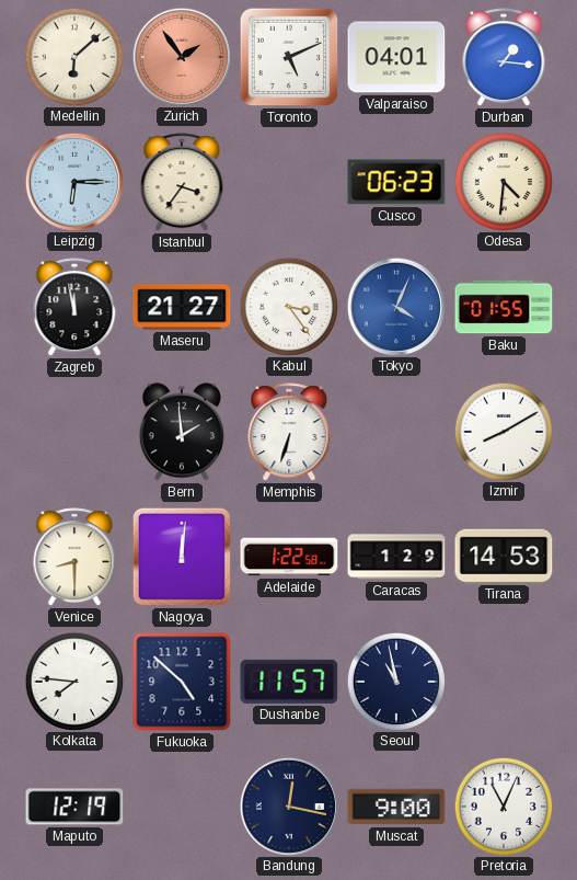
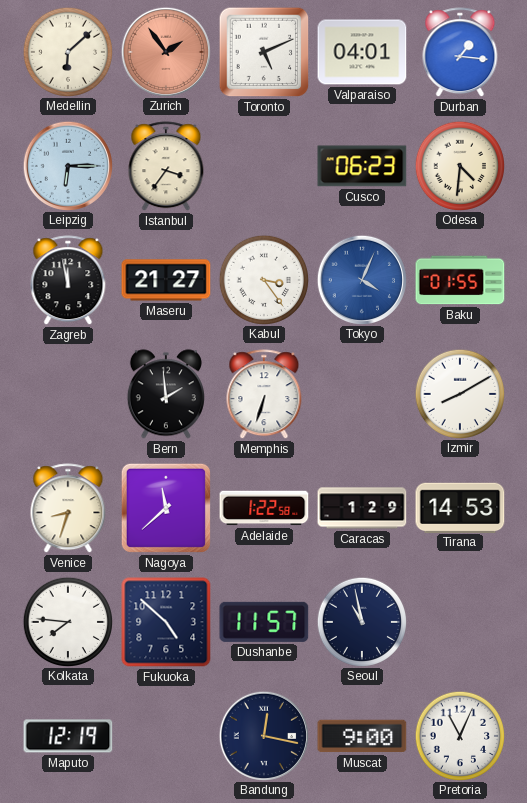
Venice: 8:30 -> 8:33
Nagoya: 12:01 -> 11:38
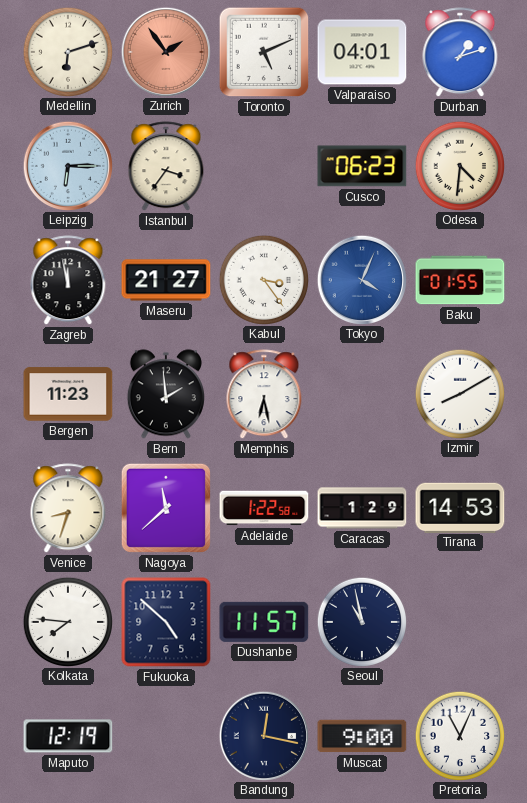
Medellin: 6:08 -> 6:12
Durban: 1:16 -> 1:12
Bergen: none -> 11:23
Memphis: 6:33 -> 6:28
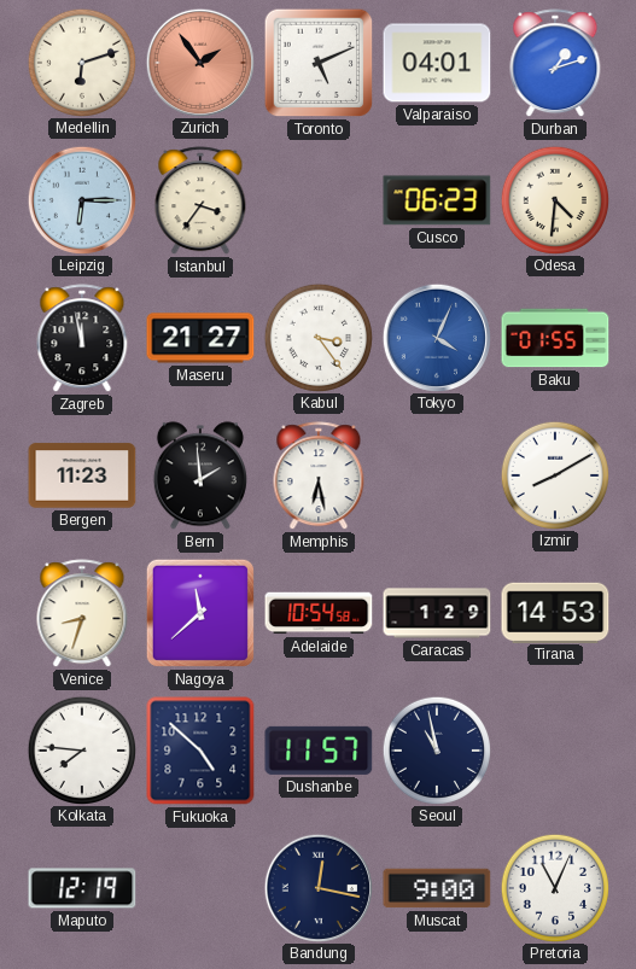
Adelaide: 1:22 -> 10:54
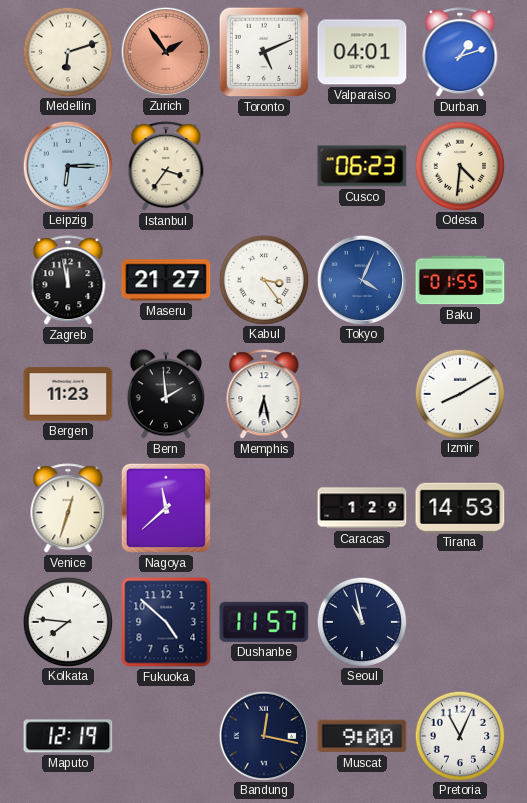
Venice: 8:33 -> 12:33
Adelaide: 10:54 -> none
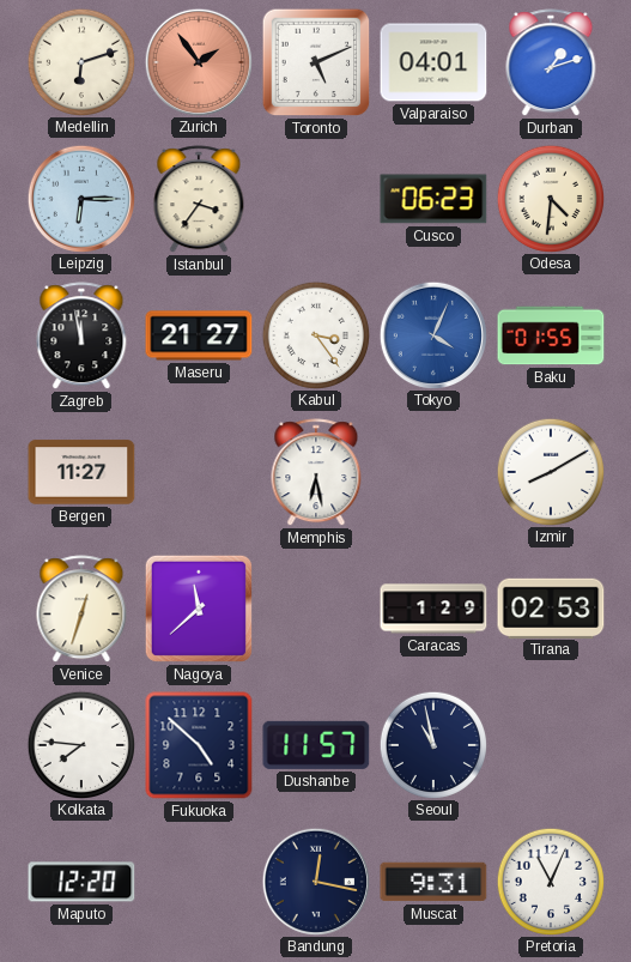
Bergen: 11:23 -> 11:27
Bern: 1:59 -> none
Tirana: 14:53 -> 02:53
Maputo: 12:19 -> 12:20
Muscat: 9:00 -> 9:31
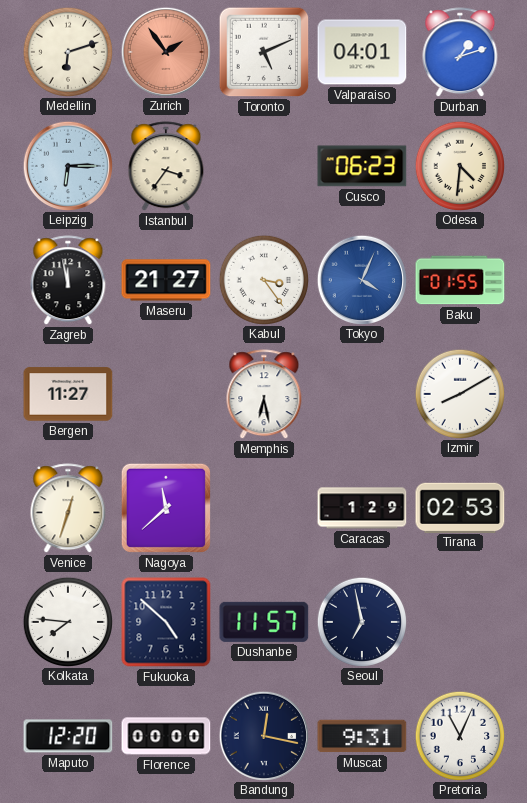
Seoul: 10:58 -> 6:58
Florence: none -> 00:00
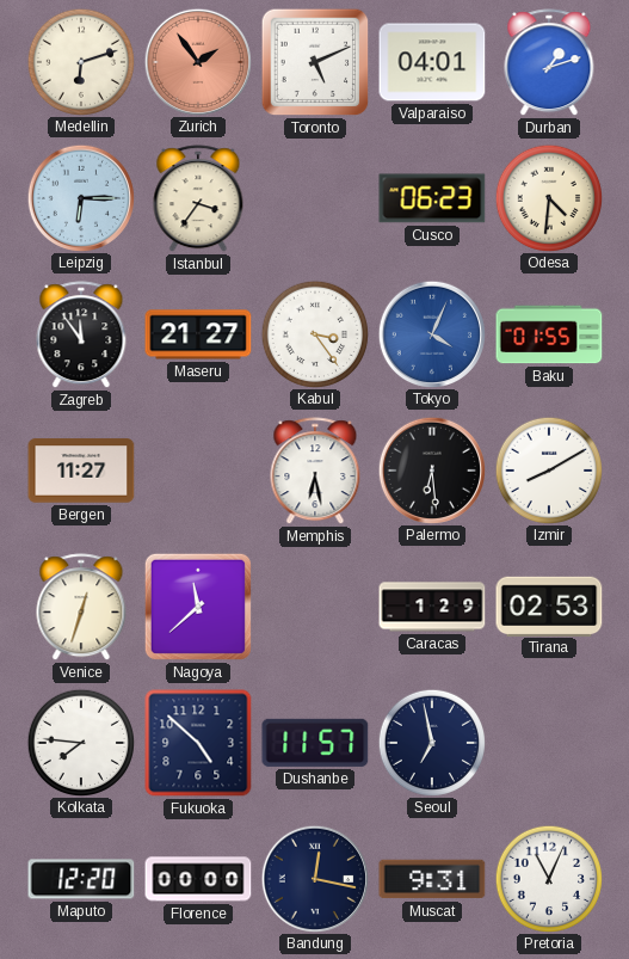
Zagreb: 11:58 -> 11:54
Palermo: none -> 6:29
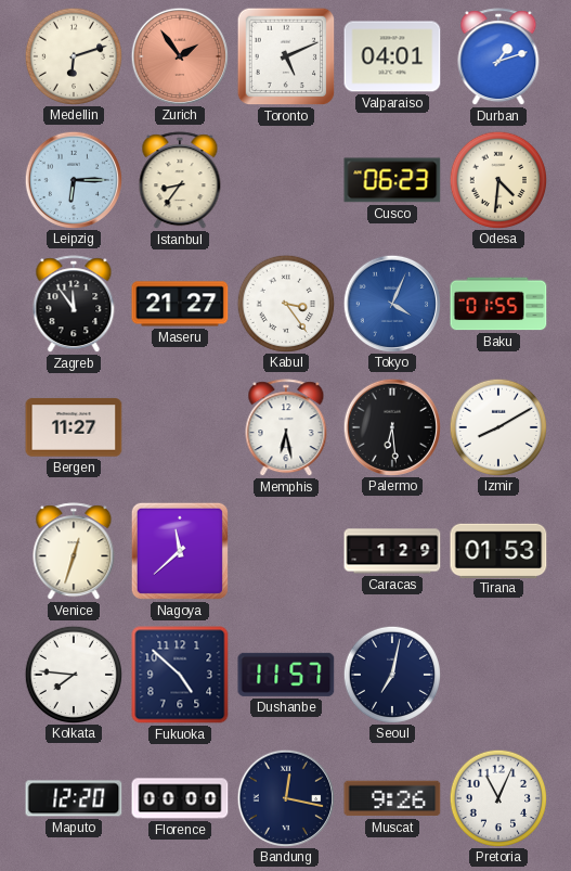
Istanbul: 3:36 -> 8:36
Tirana: 02:53 -> 01:53
Seoul: 6:58 -> 7:02
Muscat: 9:31 -> 9:26
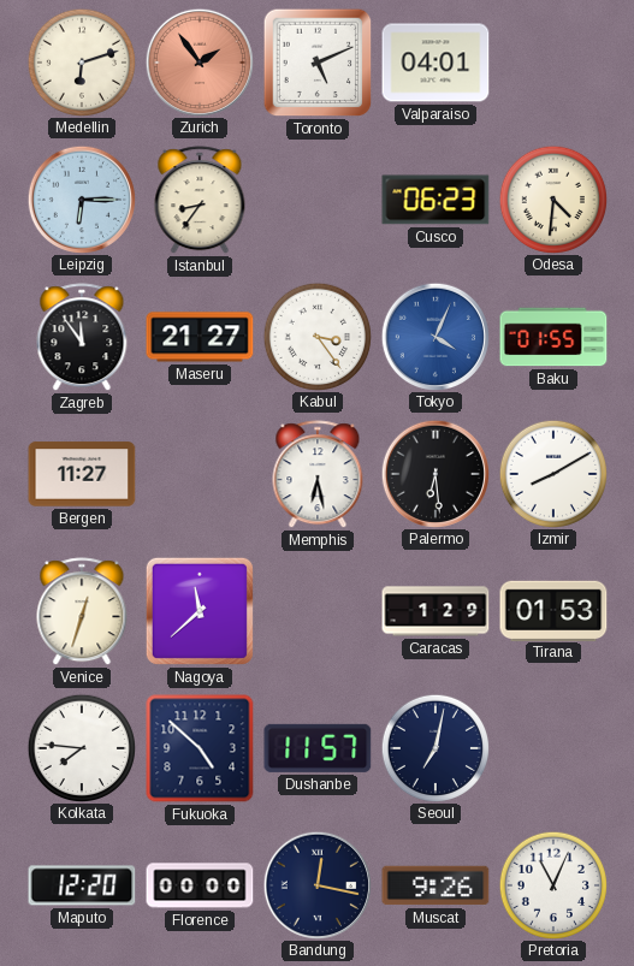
Durban: 1:12 -> none
